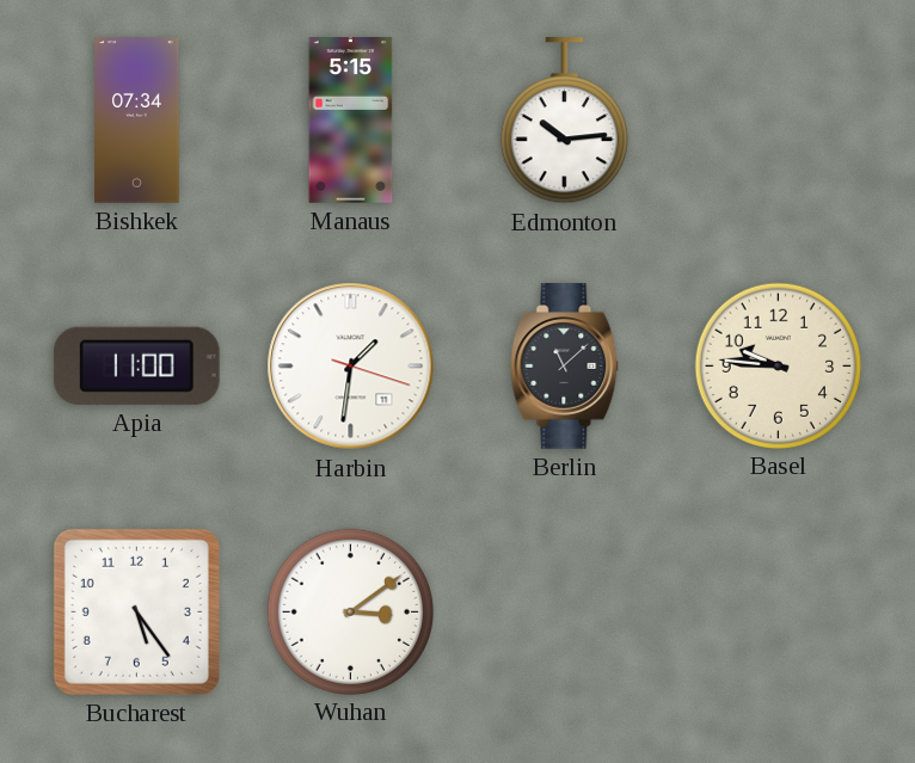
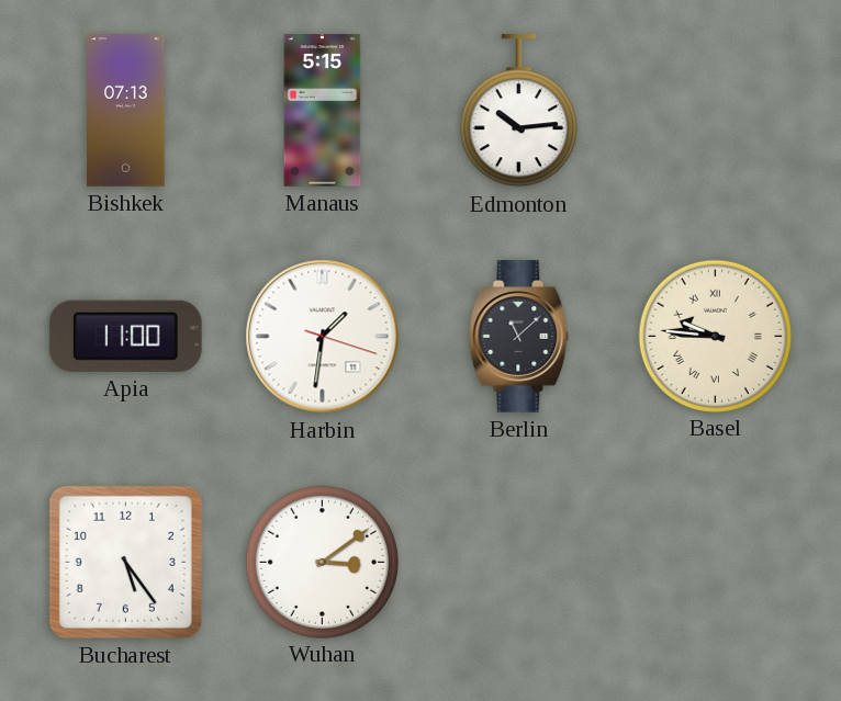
Bishkek: 07:34 -> 07:13
Basel numerals: Arabic -> Roman
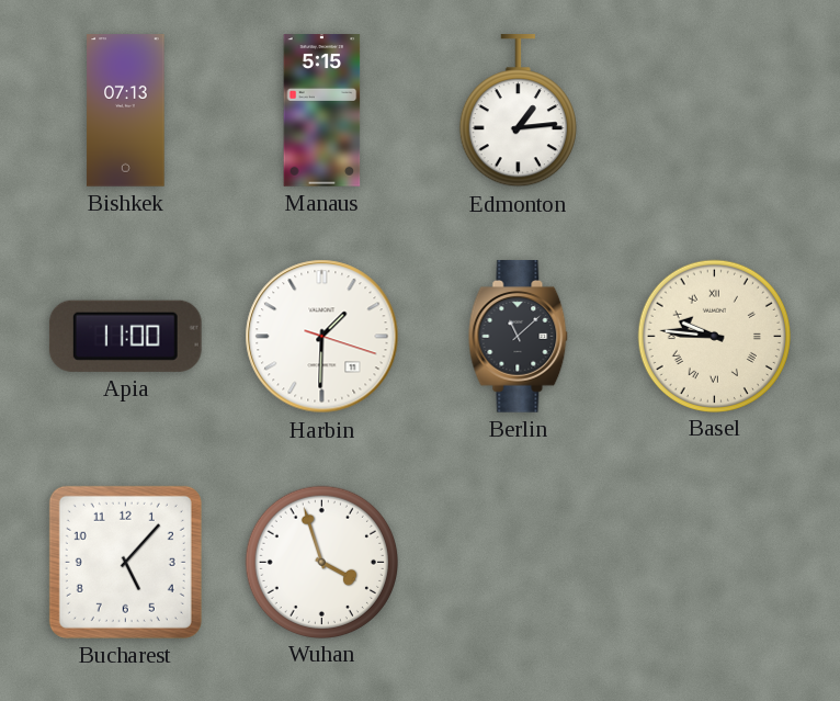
Edmonton: 10:14 -> 1:14
Harbin: 1:31 -> 1:30
Bucharest: 5:24 -> 5:07
Wuhan: 3:09 -> 3:57
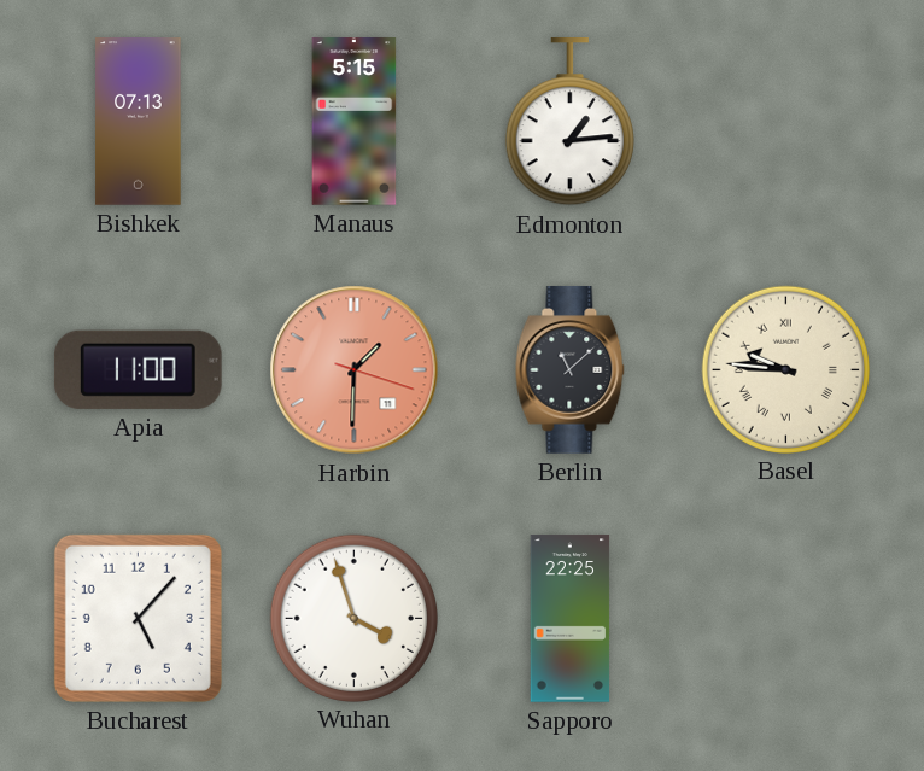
Harbin dial: white -> salmon
Sapporo: none -> 22:25
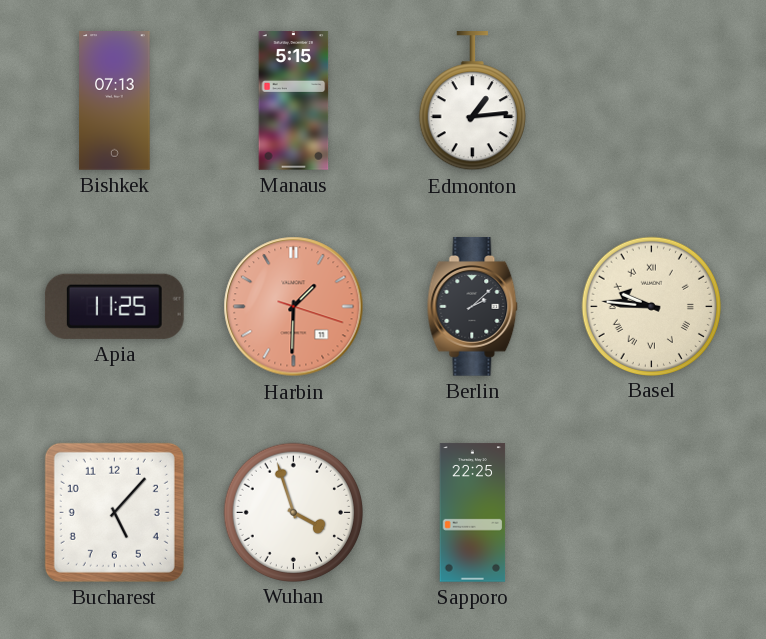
Apia: 11:00 -> 11:25
Berlin: 11:08 -> 2:08
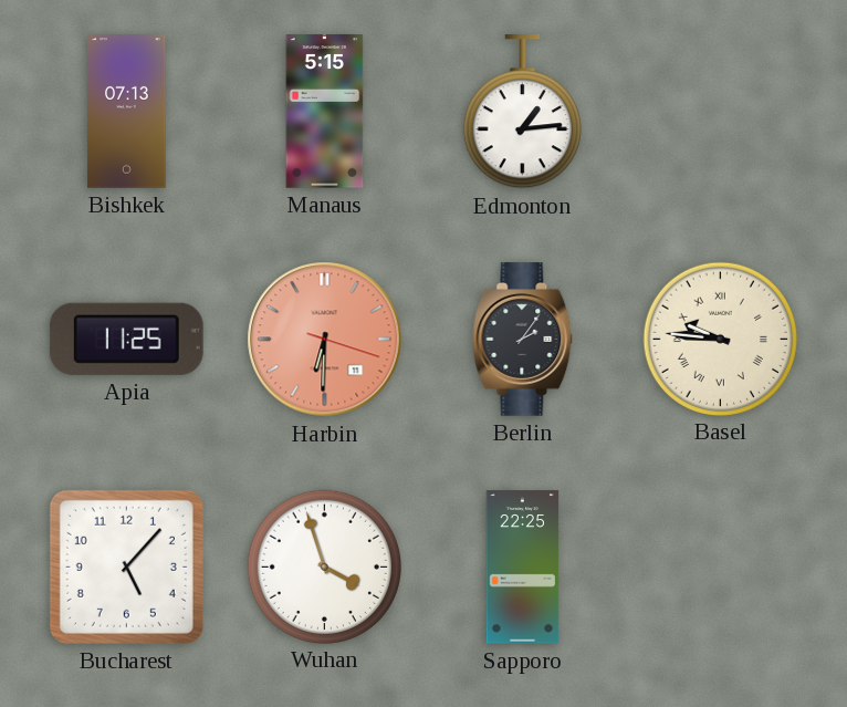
Harbin: 1:30 -> 6:30
Berlin: 2:08 -> 2:06
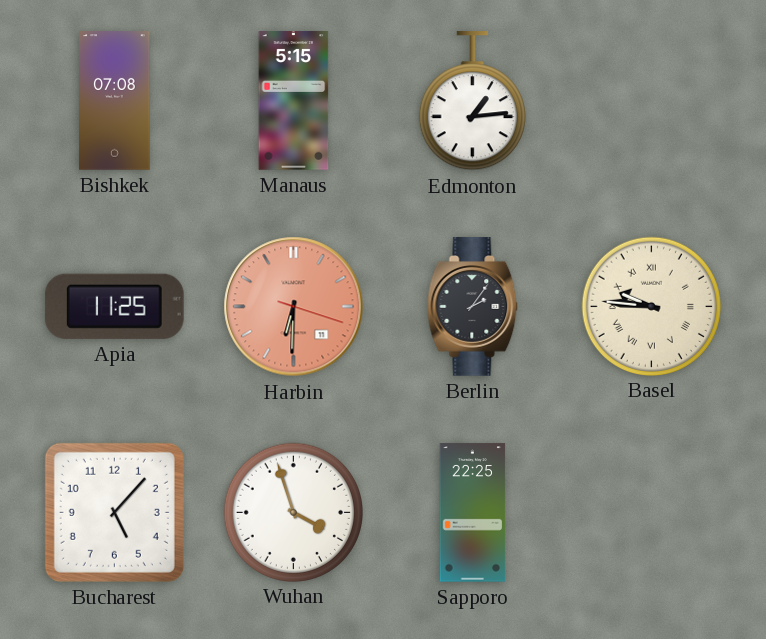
Bishkek: 07:13 -> 07:08
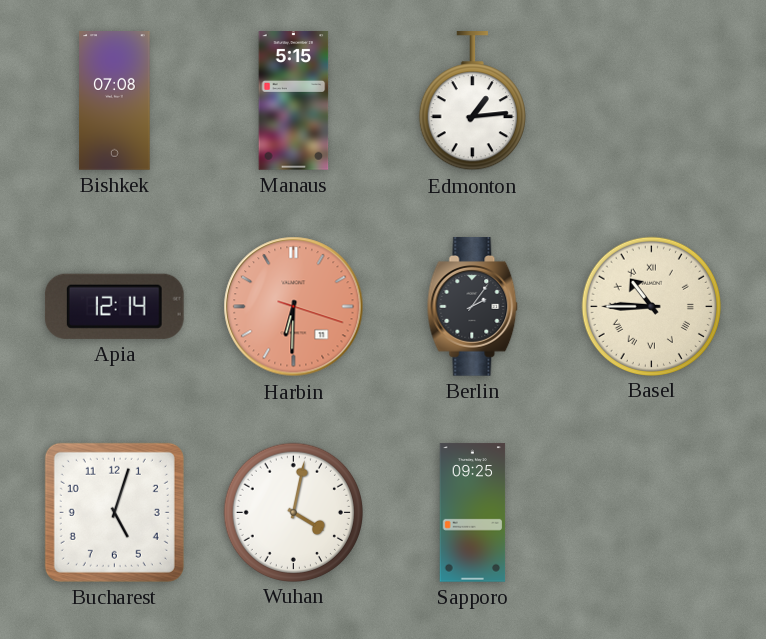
Apia: 11:25 -> 12:14
Basel: 9:46 -> 10:45
Bucharest: 5:07 -> 5:03
Wuhan: 3:57 -> 4:02
Sapporo: 22:25 -> 09:25
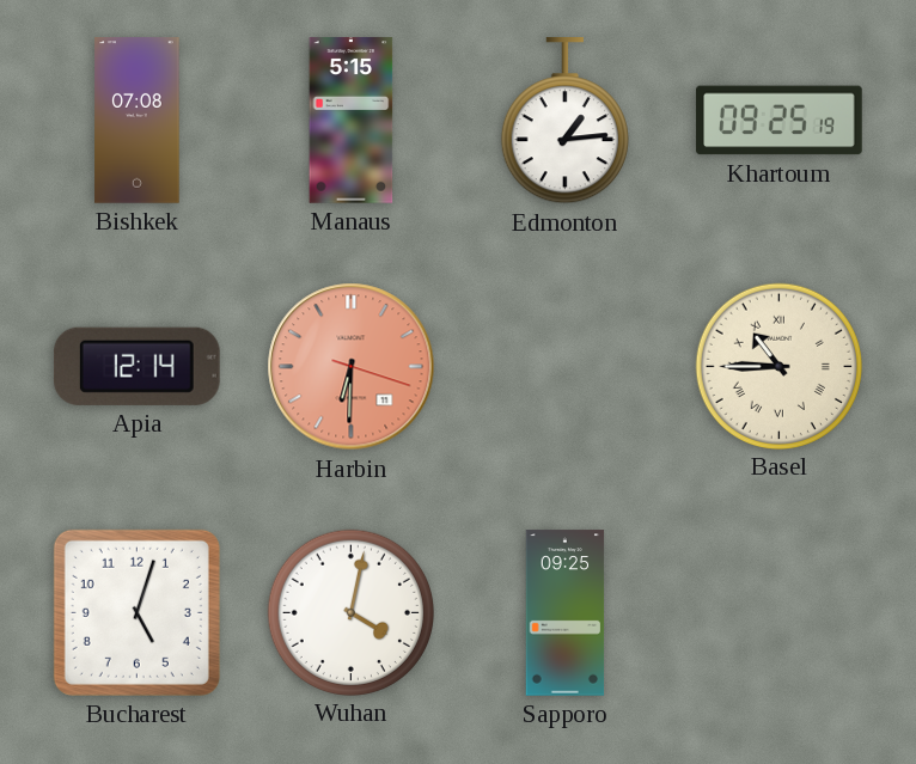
Khartoum: none -> 09:25
Berlin: 2:06 -> none
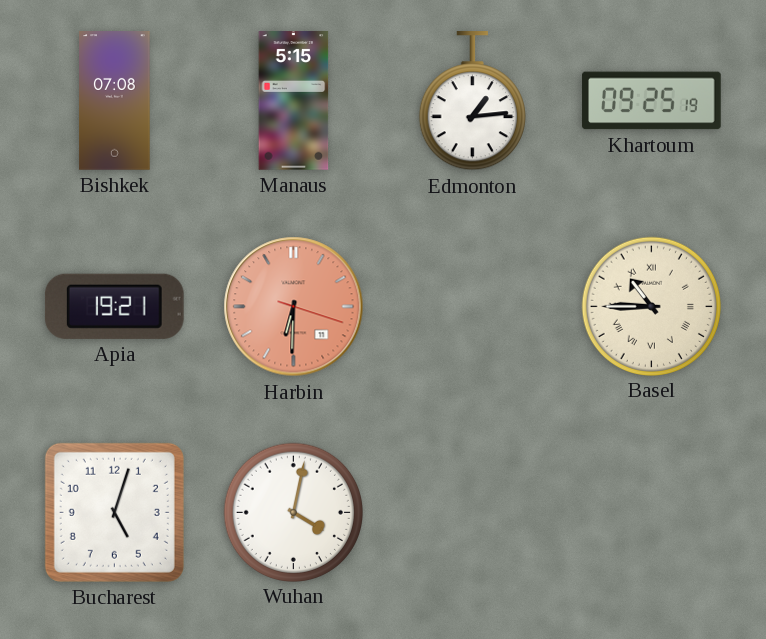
Apia: 12:14 -> 19:21
Sapporo: 09:25 -> none
